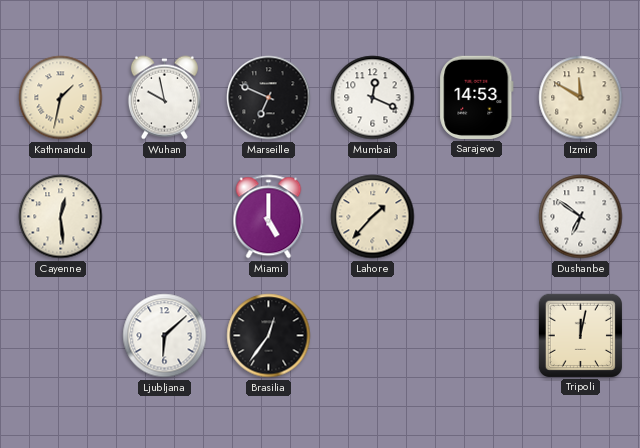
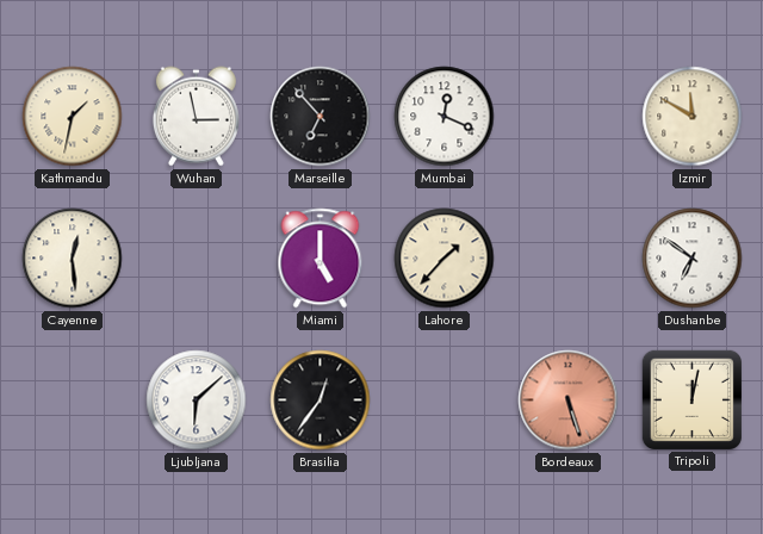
Wuhan: 9:58 -> 2:58
Marseille: 6:49 -> 6:53
Sarajevo: 14:53 -> none
Bordeaux: none -> 5:27
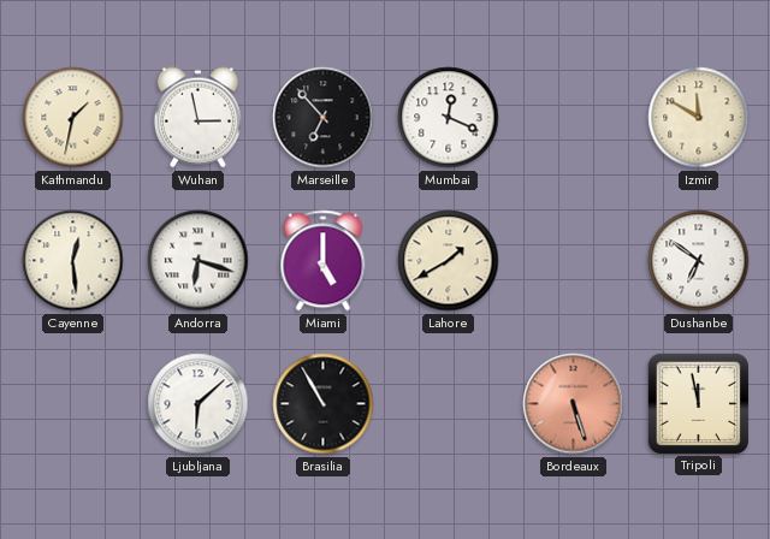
Andorra: none -> 6:18
Lahore: 1:37 -> 1:40
Brasilia: 12:36 -> 10:55
Tripoli: 12:02 -> 11:58
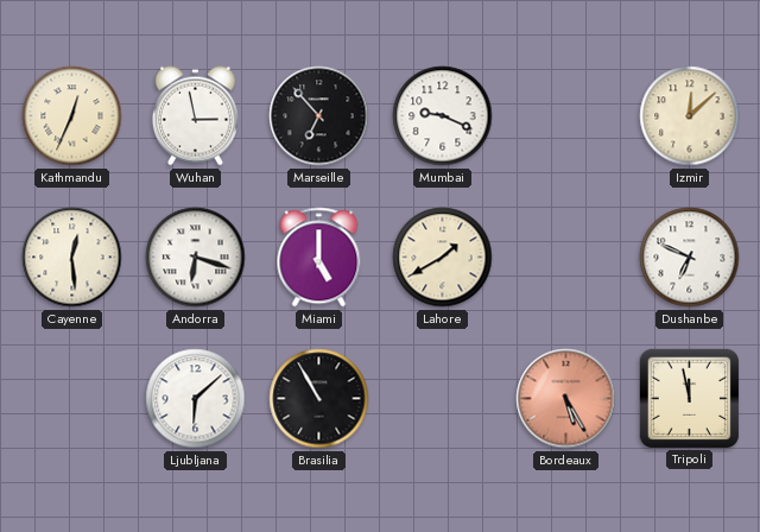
Kathmandu: 1:32 -> 12:34
Mumbai: 12:19 -> 9:19
Izmir: 11:50 -> 12:08
Dushanbe: 6:51 -> 6:49
Bordeaux: 5:27 -> 5:25
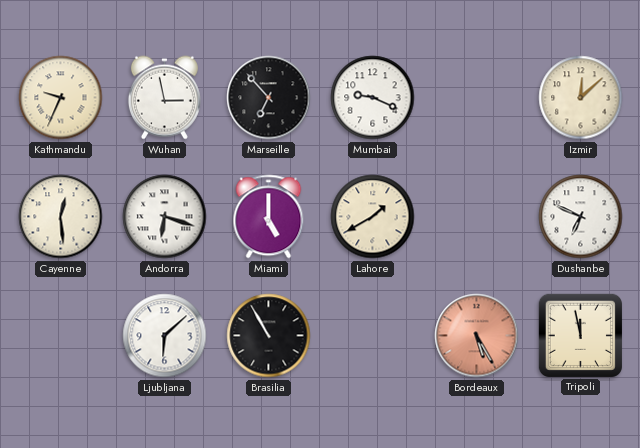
Kathmandu: 12:34 -> 9:34
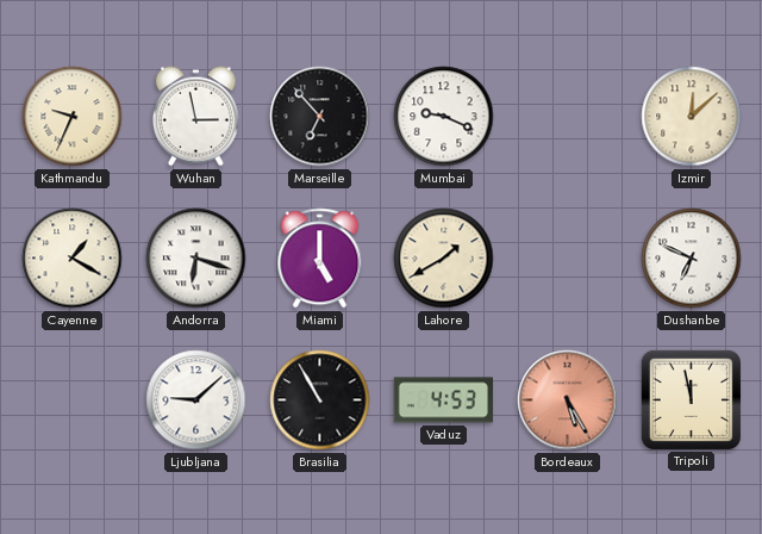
Cayenne: 12:29 -> 1:20
Ljubljana: 6:08 -> 9:08
Vaduz: none -> 4:53
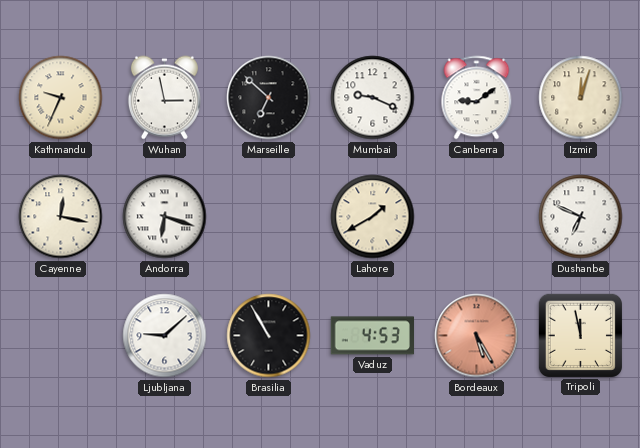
Marseille: 6:53 -> 6:52
Canberra: none -> 9:09
Izmir: 12:08 -> 12:03
Cayenne: 1:20 -> 12:17
Miami: 5:00 -> none
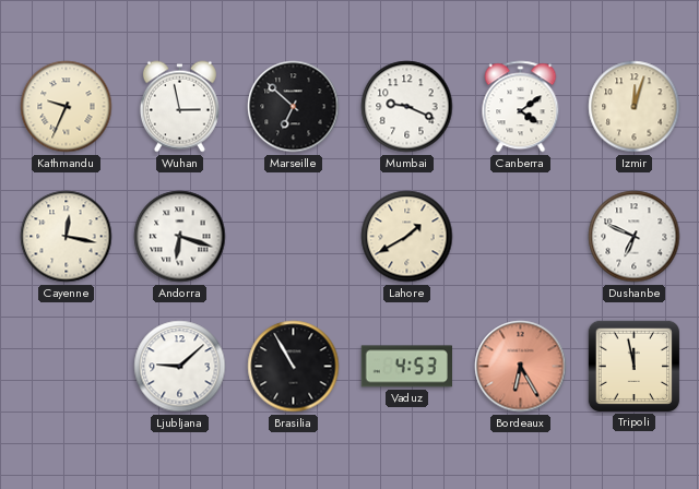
Canberra: 9:09 -> 4:09
Bordeaux: 5:25 -> 6:25
